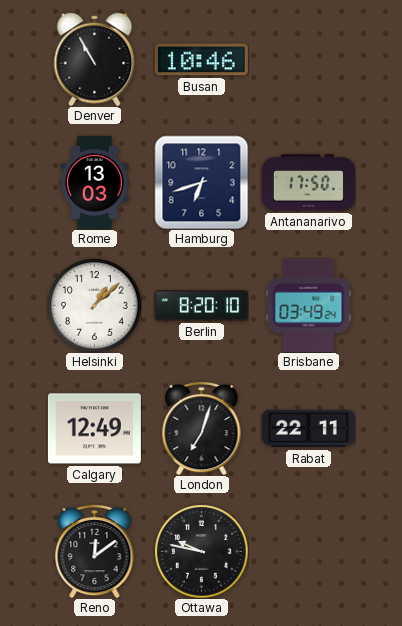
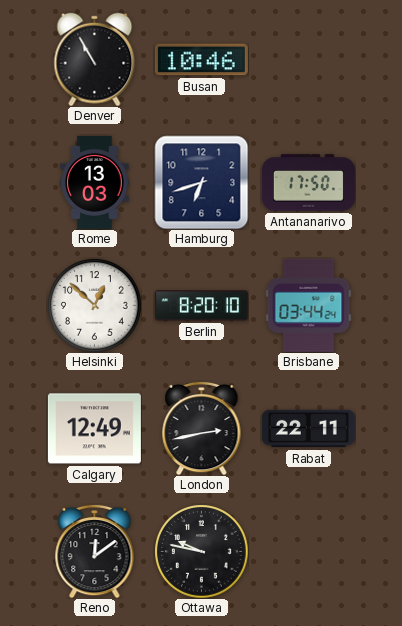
Helsinki: 1:08 -> 12:52
Brisbane: 03:49 -> 03:44
London: 7:03 -> 2:43
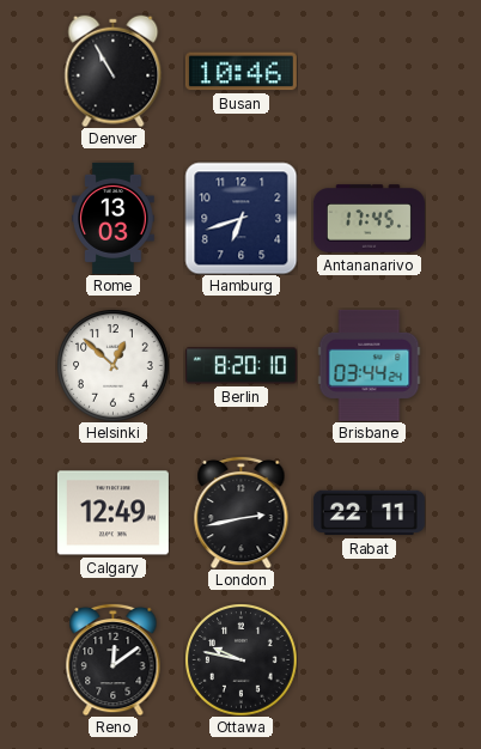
Antananarivo: 17:50 -> 17:45
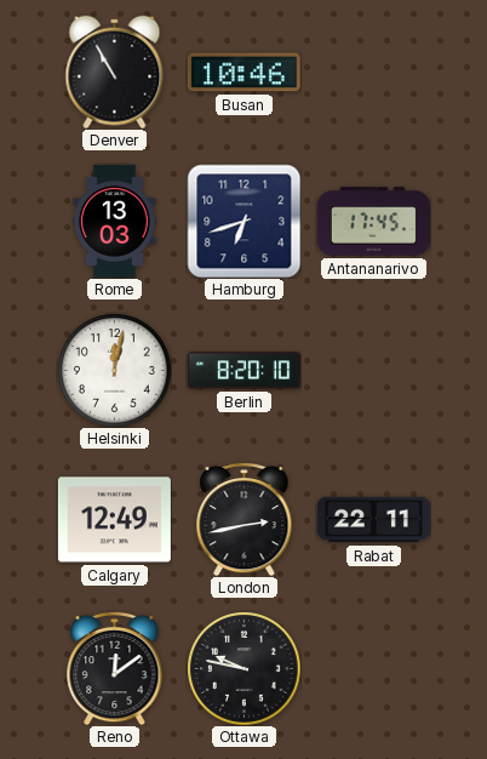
Helsinki: 12:52 -> 12:02
Brisbane: 03:44 -> none
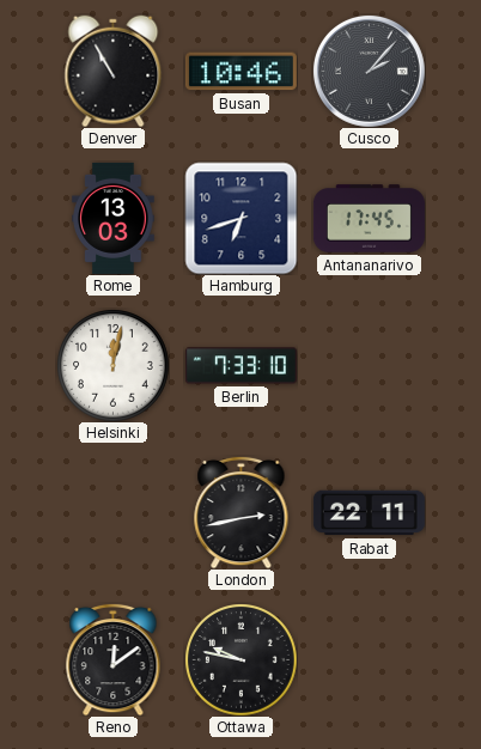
Cusco: none -> 2:07
Berlin: 8:20 -> 7:33
Calgary: 12:49 -> none
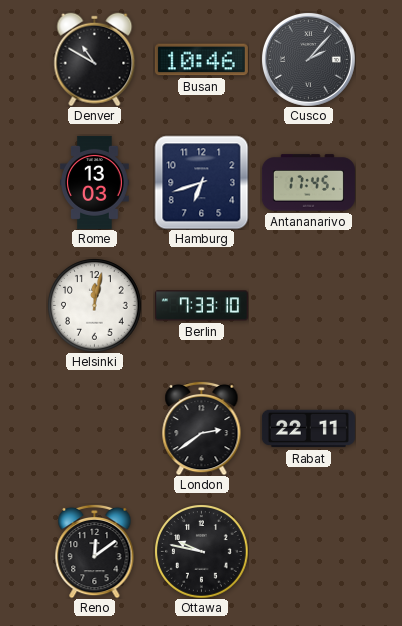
Denver: 10:55 -> 10:50
London: 2:43 -> 2:39
